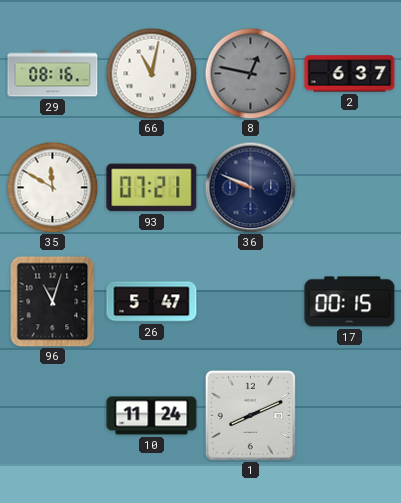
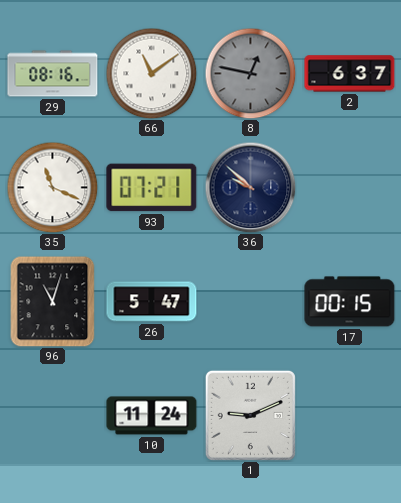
66: 11:02 -> 11:09
35: 11:50 -> 11:19
36: 9:49 -> 9:52
1: 8:11 -> 9:11
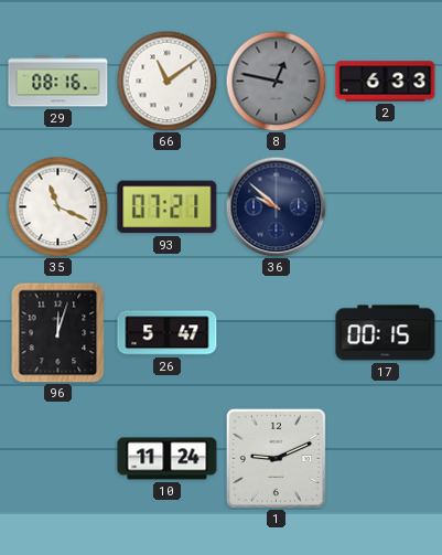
2: 6:37 -> 6:33
96: 11:03 -> 12:03
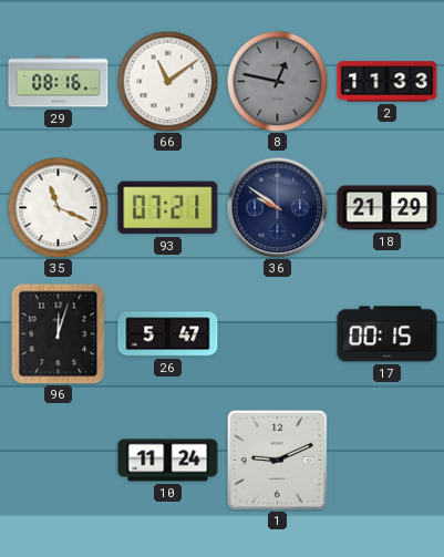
2: 6:33 -> 11:33
36: 9:52 -> 9:51
18: none -> 21:29
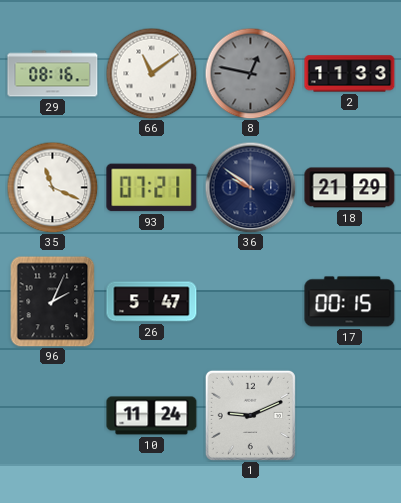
96: 12:03 -> 2:04
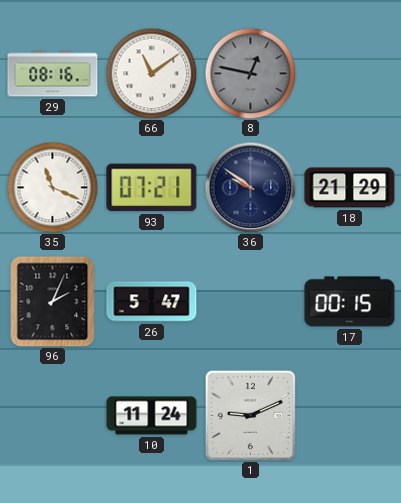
2: 11:33 -> none
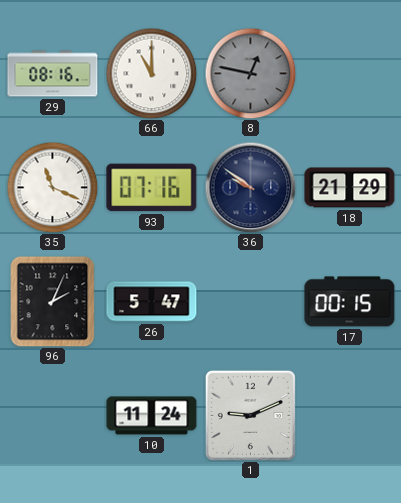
66: 11:09 -> 11:00
93: 07:21 -> 07:16
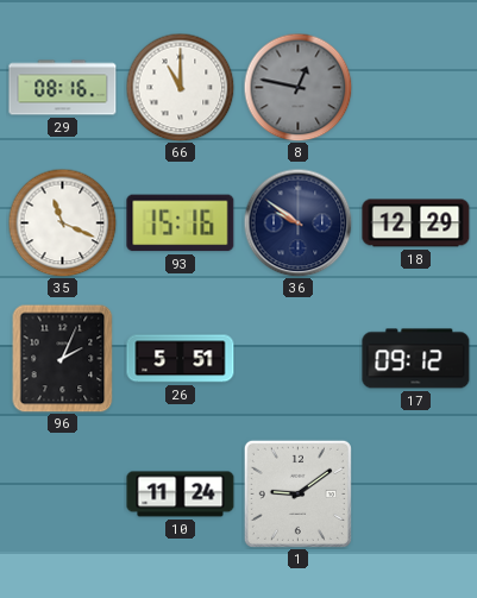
93: 07:16 -> 15:16
18: 21:29 -> 12:29
26: 5:47 -> 5:51
17: 00:15 -> 09:12
1: 9:11 -> 9:09
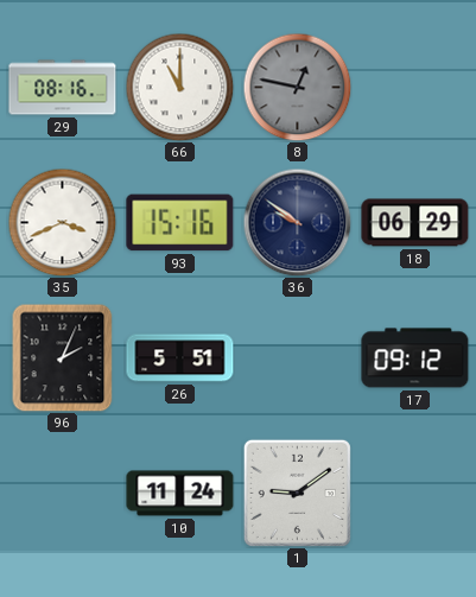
35: 11:19 -> 3:41
18: 12:29 -> 06:29
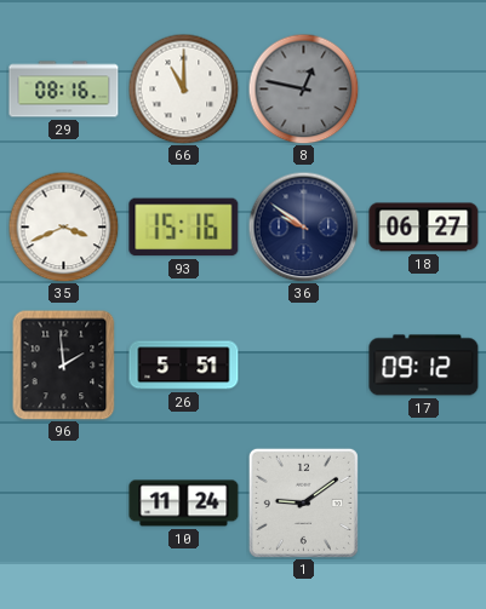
18: 06:29 -> 06:27
96: 2:04 -> 1:59
